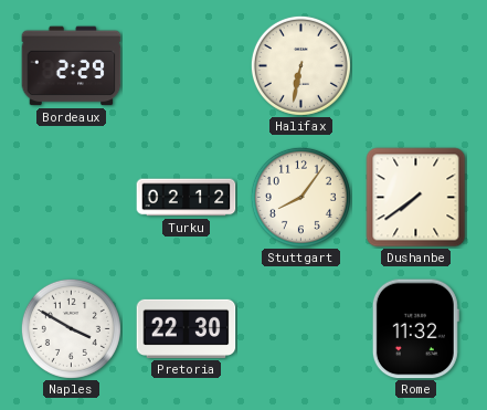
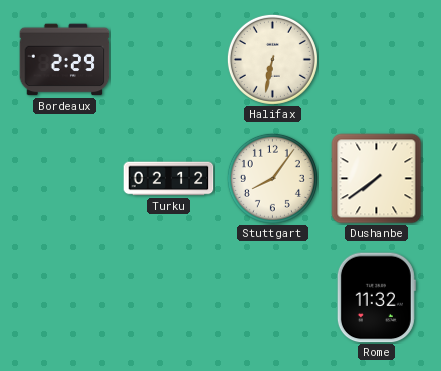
Naples: 3:50 -> none
Pretoria: 22:30 -> none
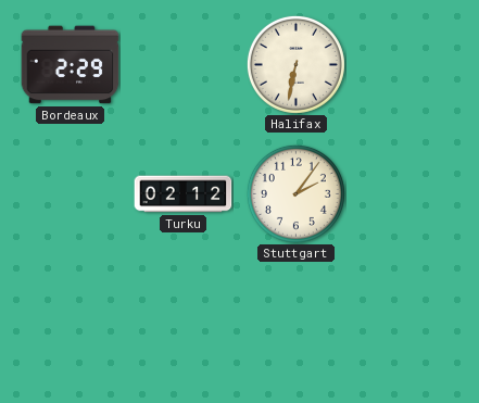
Stuttgart: 8:06 -> 2:06
Dushanbe: 7:39 -> none
Rome: 11:32 -> none
